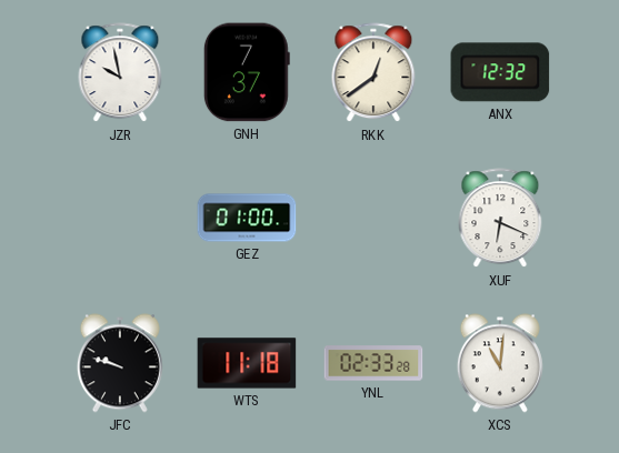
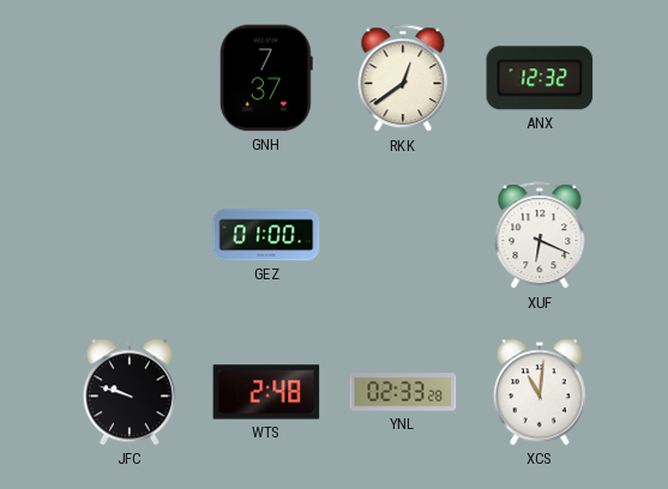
JZR: 9:58 -> none
WTS: 11:18 -> 2:48
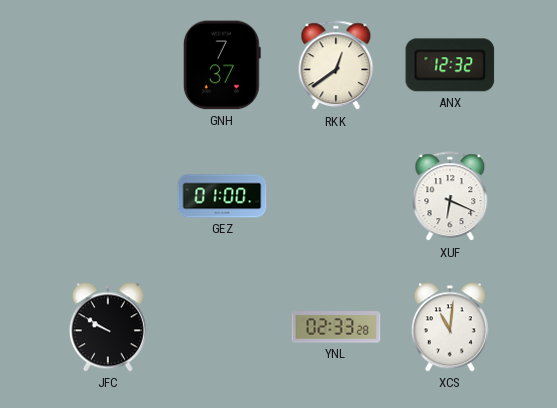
JFC: 9:48 -> 9:50
WTS: 2:48 -> none
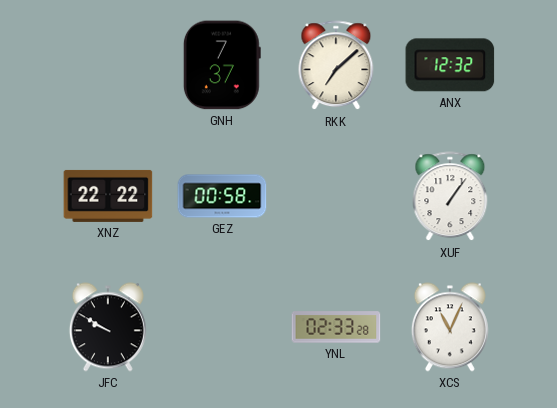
RKK: 12:39 -> 7:08
XNZ: none -> 22:22
GEZ: 01:00 -> 00:58
XUF: 6:19 -> 1:06
XCS: 11:01 -> 11:04
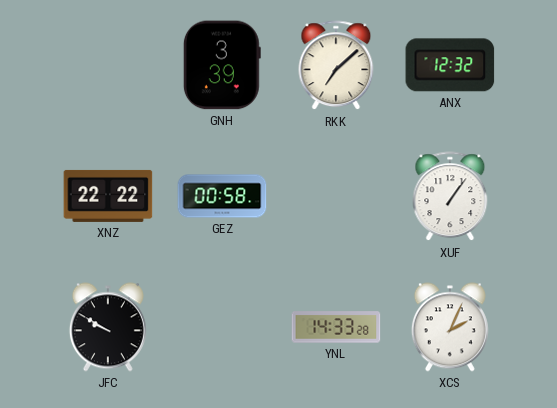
GNH: 7:37 -> 3:39
YNL: 02:33 -> 14:33
XCS: 11:04 -> 2:04
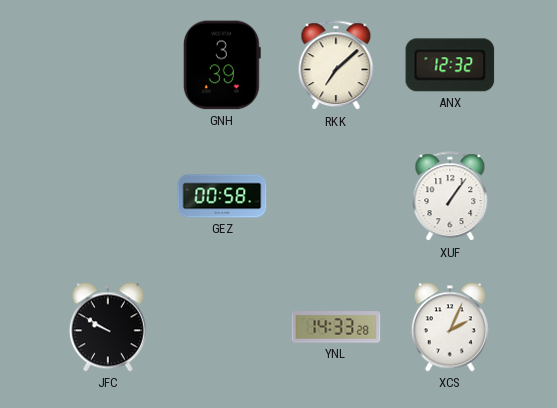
XNZ: 22:22 -> none
